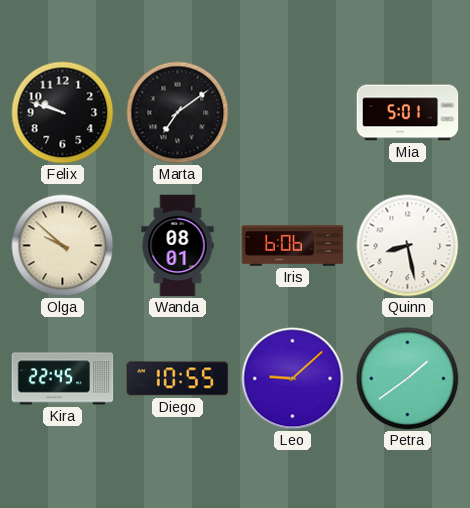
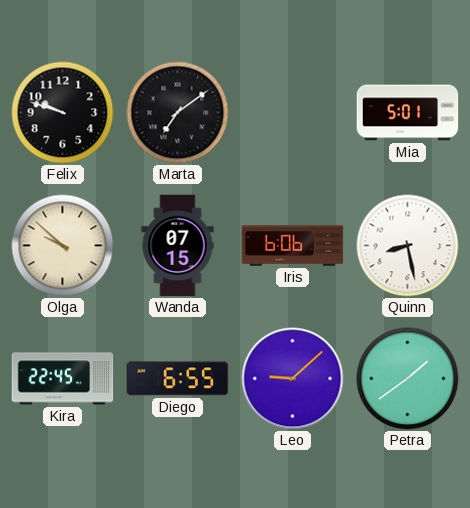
Wanda: 08:01 -> 07:15
Diego: 10:55 -> 6:55
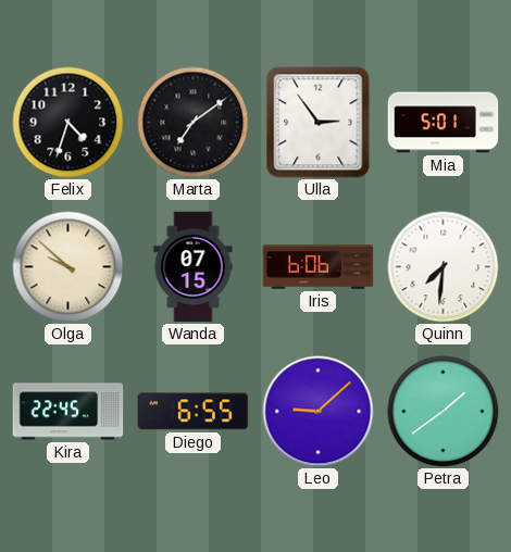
Felix: 9:48 -> 4:33
Ulla: none -> 2:54
Quinn: 8:28 -> 7:31
